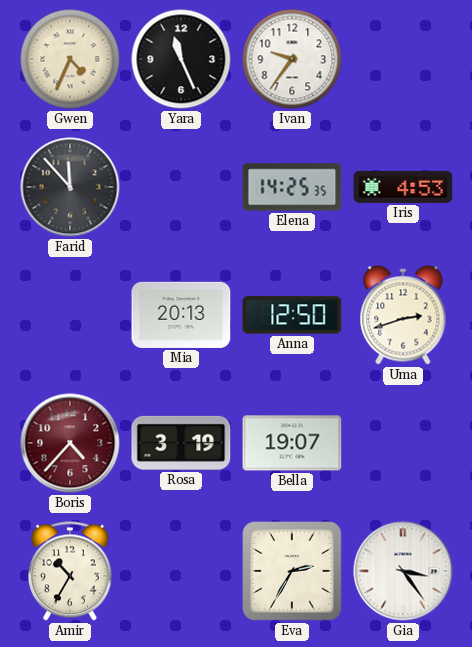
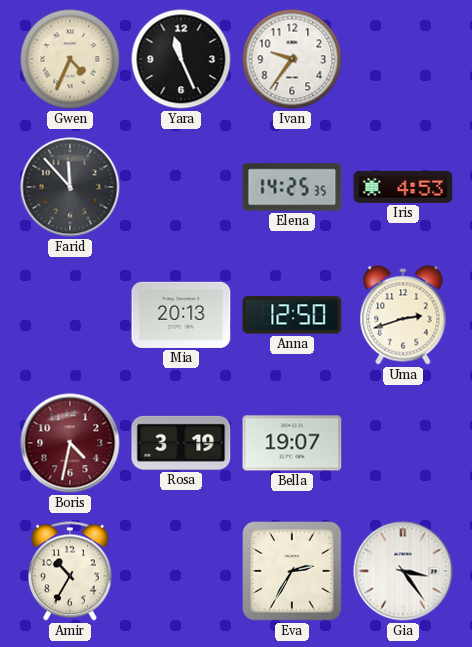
Boris: 4:37 -> 4:32
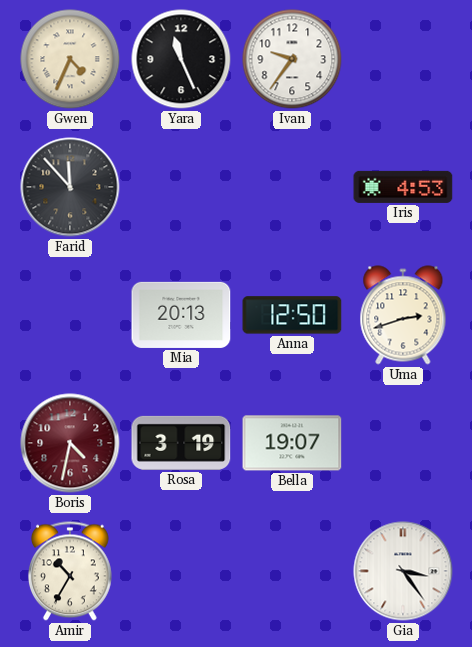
Elena: 14:25 -> none
Eva: 2:35 -> none
